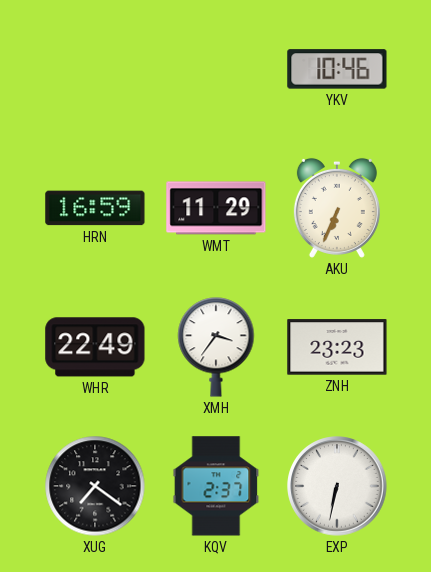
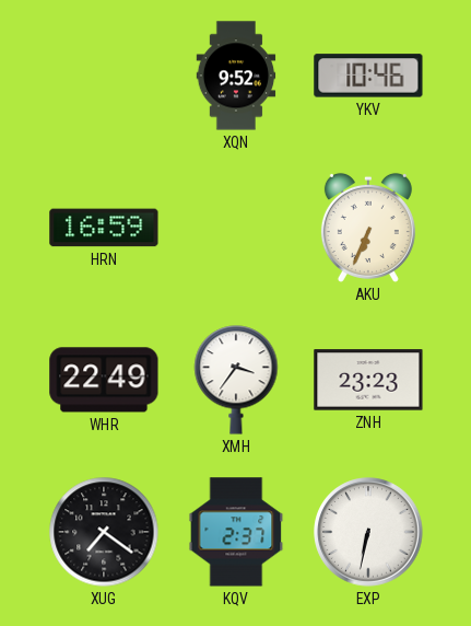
XQN: none -> 9:52
WMT: 11:29 -> none
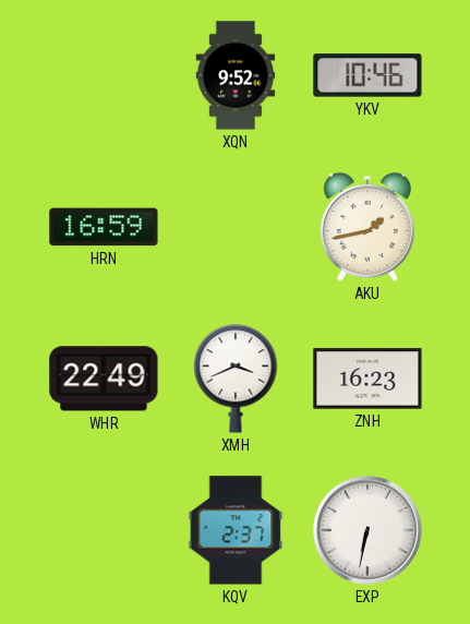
AKU: 6:34 -> 1:43
XMH: 3:36 -> 3:41
ZNH: 23:23 -> 16:23
XUG: 7:21 -> none
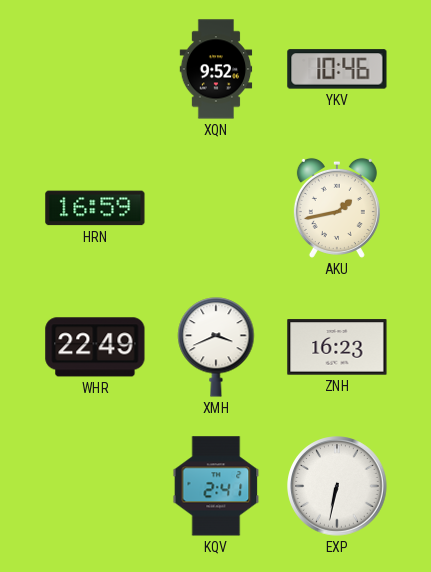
KQV: 2:37 -> 2:41
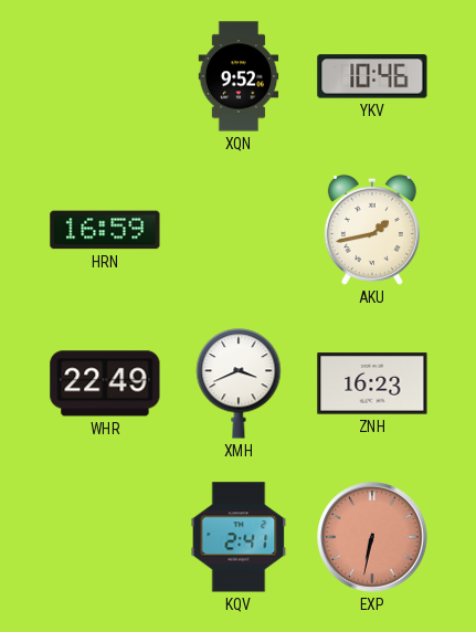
EXP dial: white -> salmon
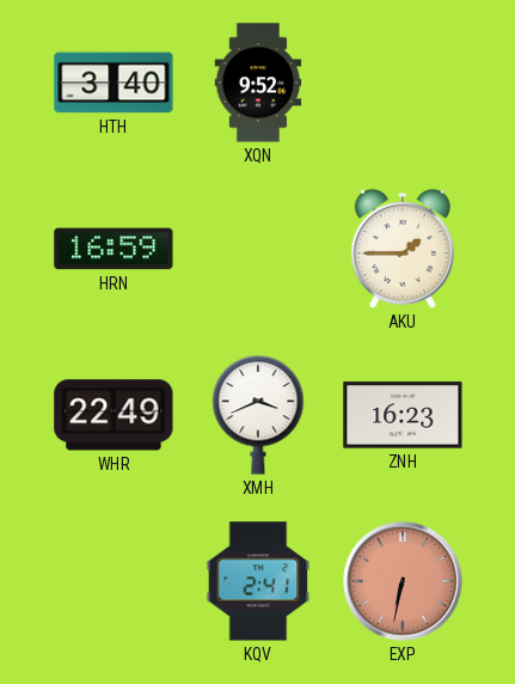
HTH: none -> 3:40
YKV: 10:46 -> none
AKU: 1:43 -> 1:45
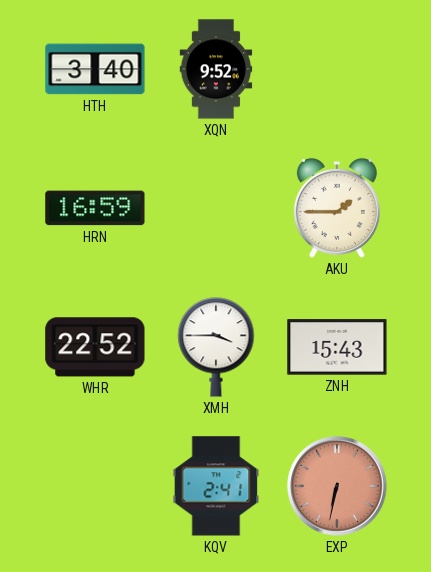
WHR: 22:49 -> 22:52
XMH: 3:41 -> 3:45
ZNH: 16:23 -> 15:43
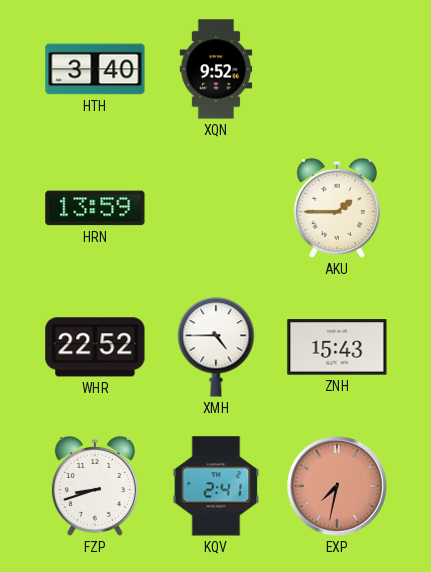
HRN: 16:59 -> 13:59
XMH: 3:45 -> 4:45
FZP: none -> 8:42
EXP: 6:32 -> 7:32
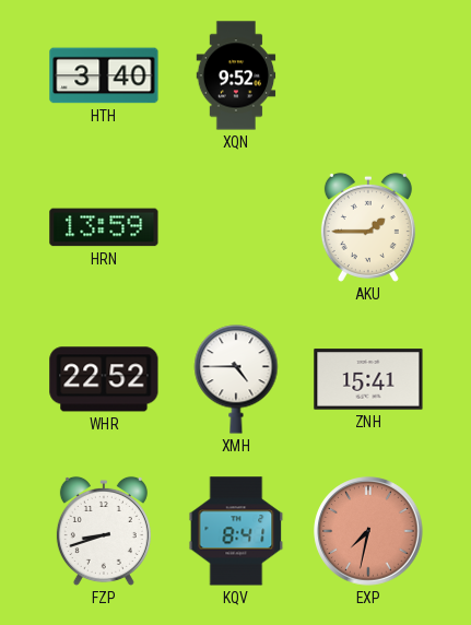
ZNH: 15:43 -> 15:41
KQV: 2:41 -> 8:41
